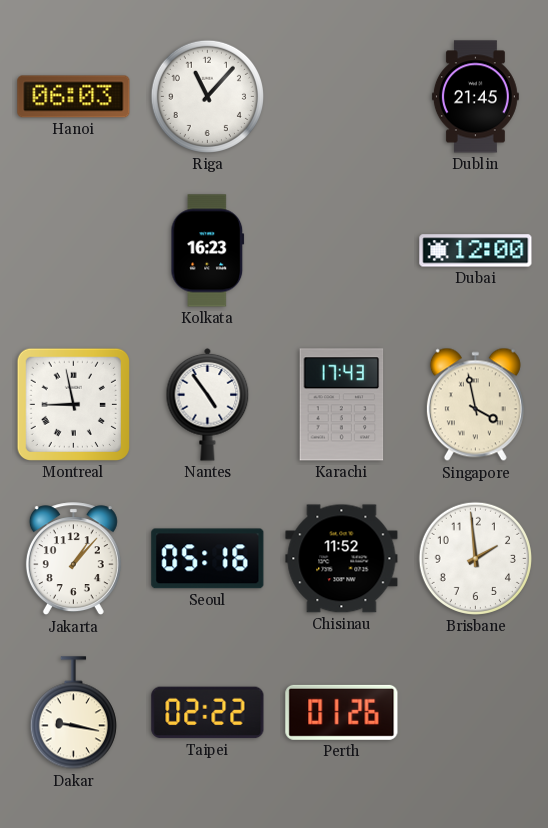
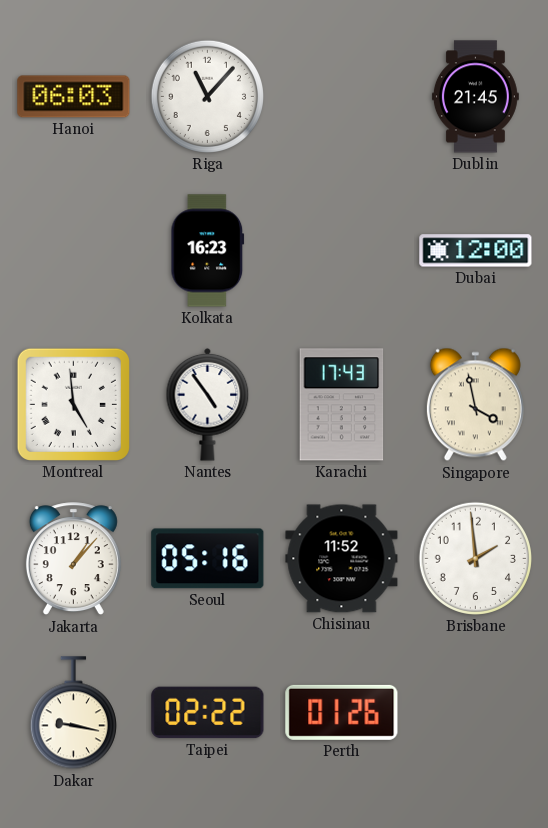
Montreal: 8:58 -> 4:59
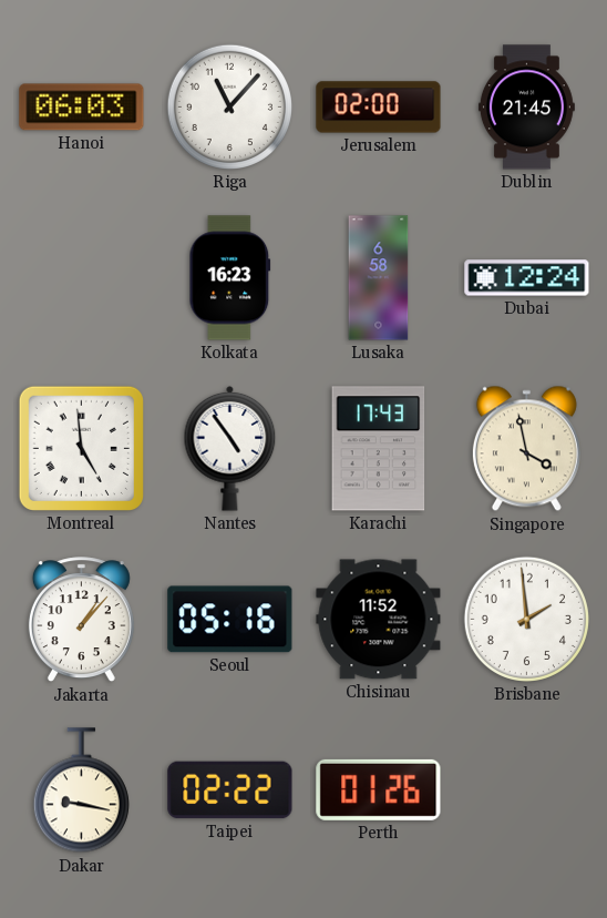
Jerusalem: none -> 02:00
Lusaka: none -> 6:58
Dubai: 12:00 -> 12:24
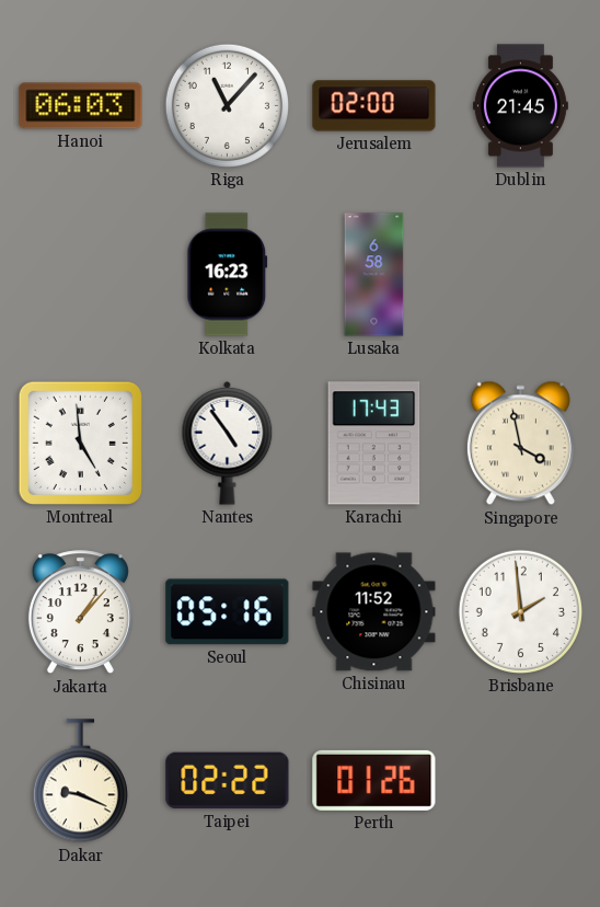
Dubai: 12:24 -> none
Dakar: 9:17 -> 9:19
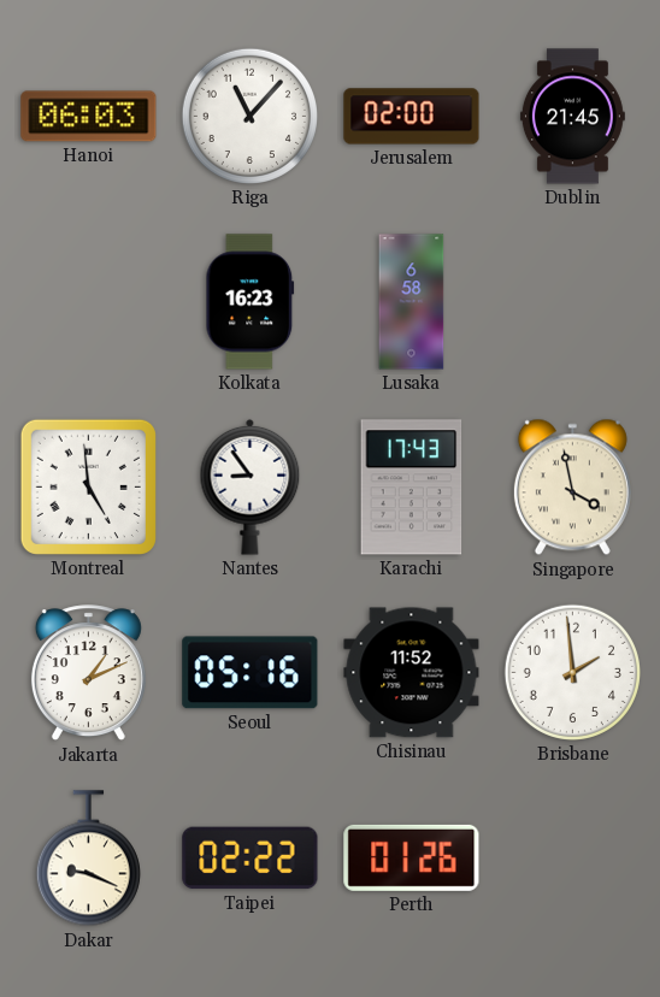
Nantes: 4:54 -> 8:54
Jakarta: 1:07 -> 1:11
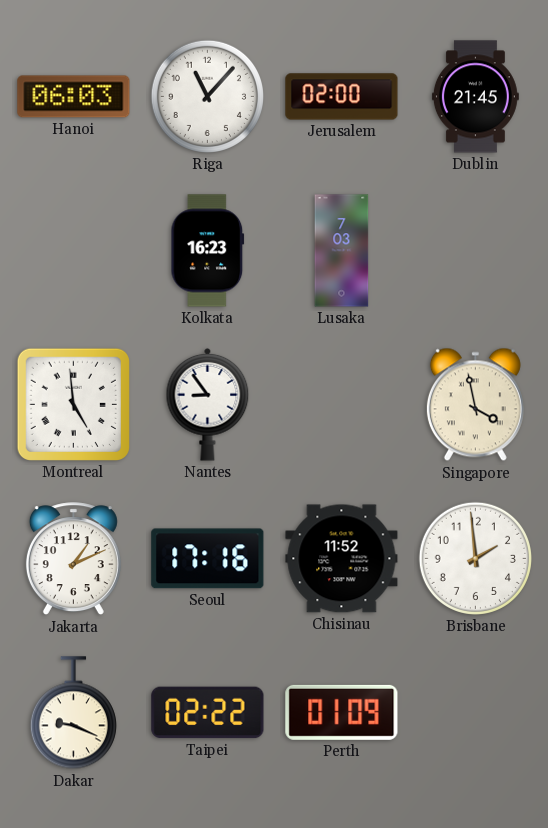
Lusaka: 6:58 -> 7:03
Karachi: 17:43 -> none
Seoul: 05:16 -> 17:16
Perth: 01:26 -> 01:09
